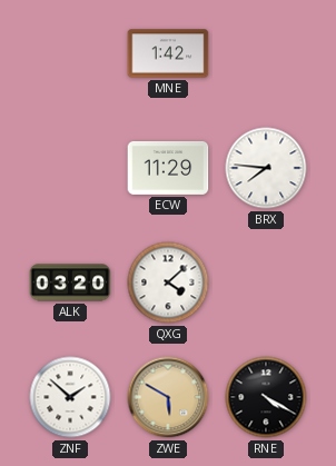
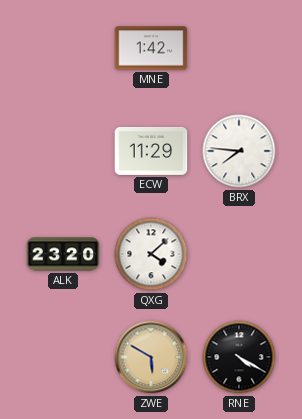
ALK: 03:20 -> 23:20
ZNF: 1:52 -> none
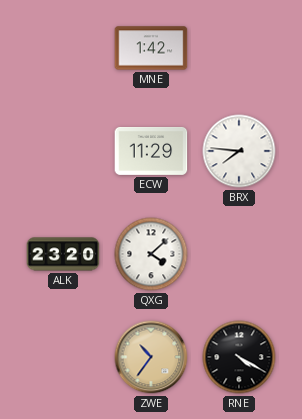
ZWE: 5:50 -> 10:36
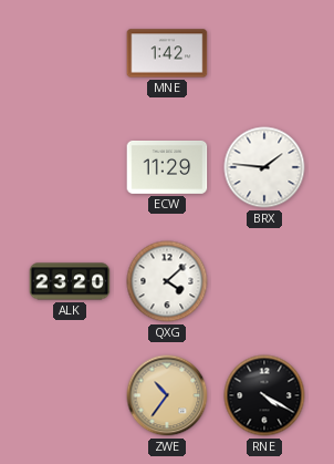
BRX: 7:46 -> 1:46
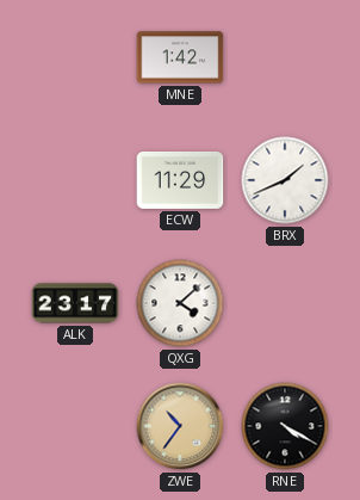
BRX: 1:46 -> 1:41
ALK: 23:20 -> 23:17
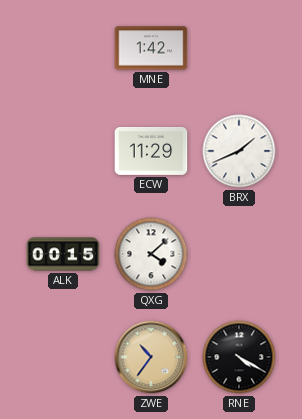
ALK: 23:17 -> 00:15
